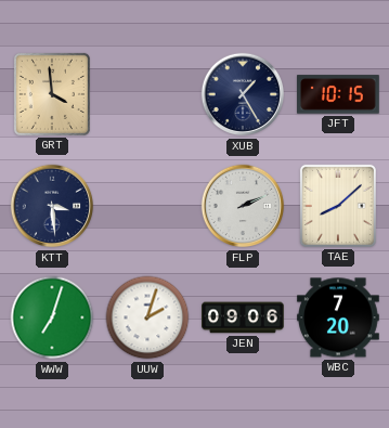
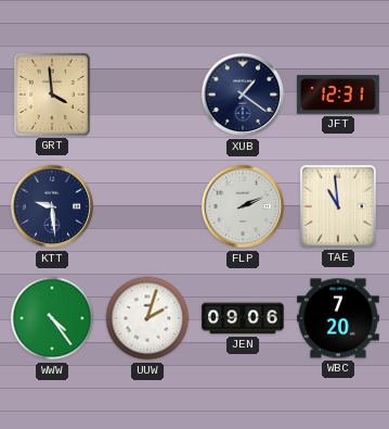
XUB: 1:25 -> 1:21
JFT: 10:15 -> 12:31
KTT: 3:29 -> 9:29
TAE: 8:08 -> 10:59
WWW: 7:03 -> 4:24
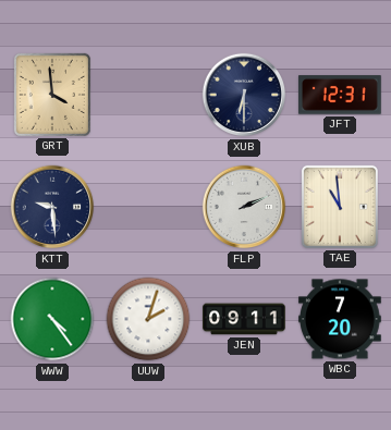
XUB: 1:21 -> 6:30
JEN: 09:06 -> 09:11
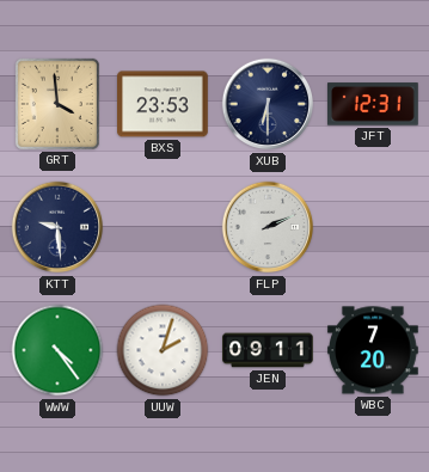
BXS: none -> 23:53
TAE: 10:59 -> none
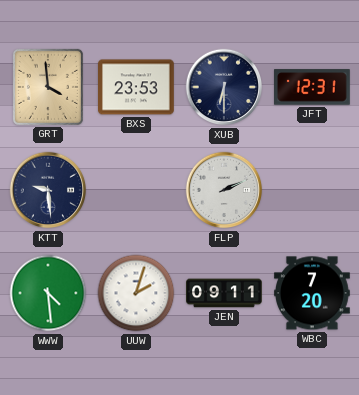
WWW: 4:24 -> 4:29
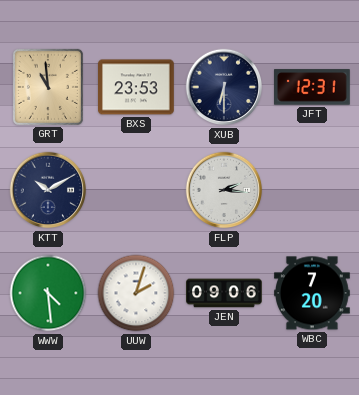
GRT: 3:59 -> 10:59
KTT: 9:29 -> 10:10
FLP: 2:11 -> 2:16
JEN: 09:11 -> 09:06
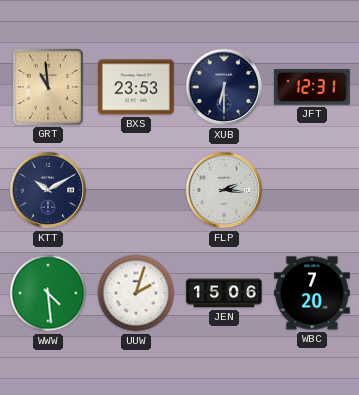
JEN: 09:06 -> 15:06
